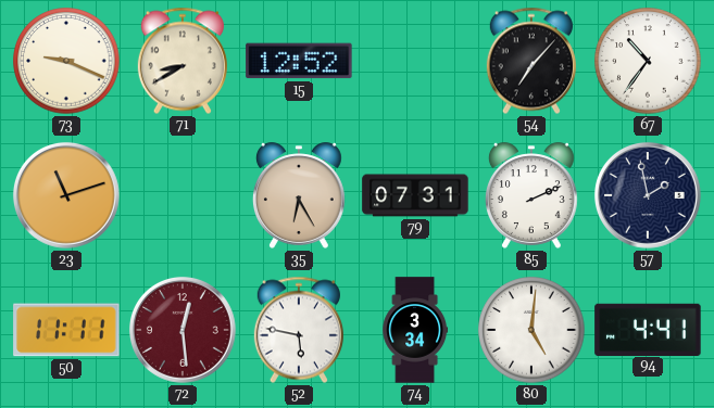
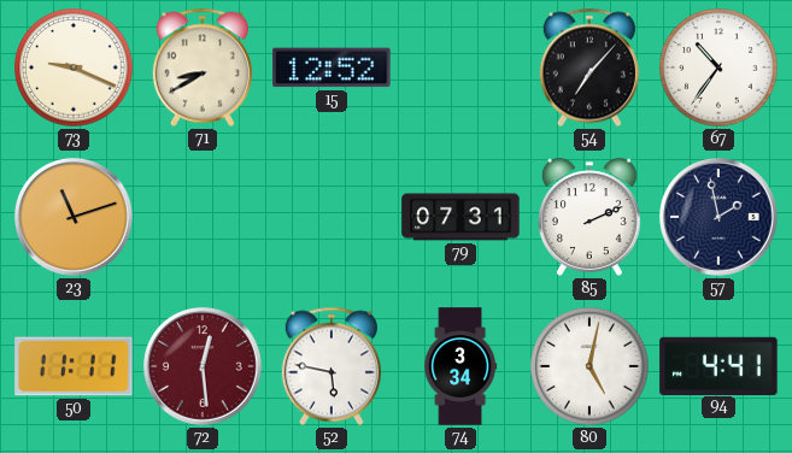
35: 6:25 -> none
80: 5:01 -> 5:02
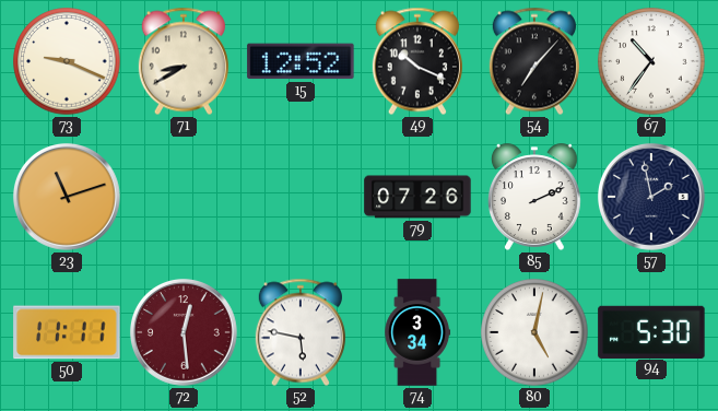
49: none -> 10:19
79: 07:31 -> 07:26
94: 4:41 -> 5:30
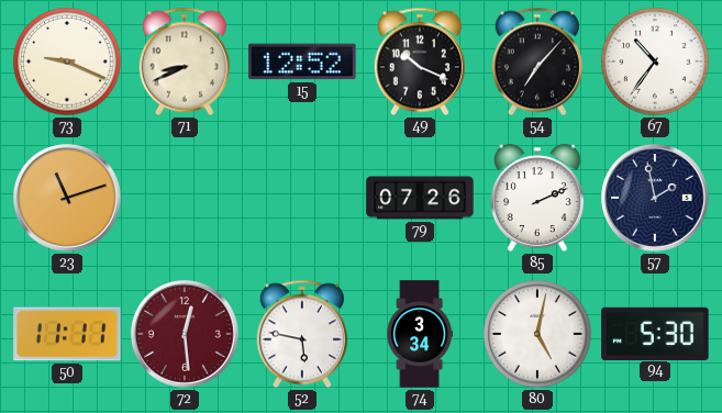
71: 8:40 -> 8:41
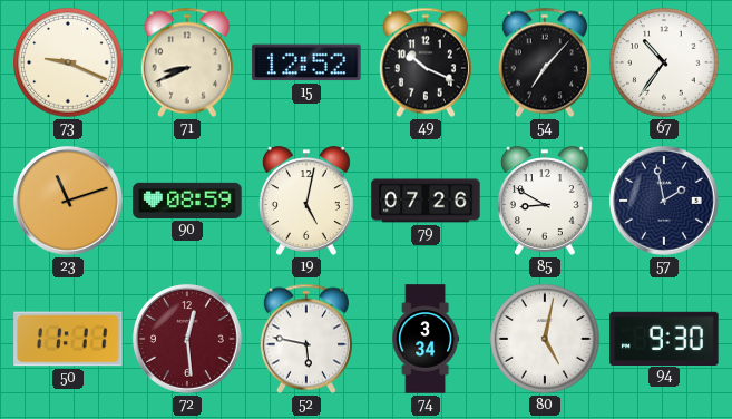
90: none -> 08:59
19: none -> 5:02
85: 2:11 -> 8:50
94: 5:30 -> 9:30
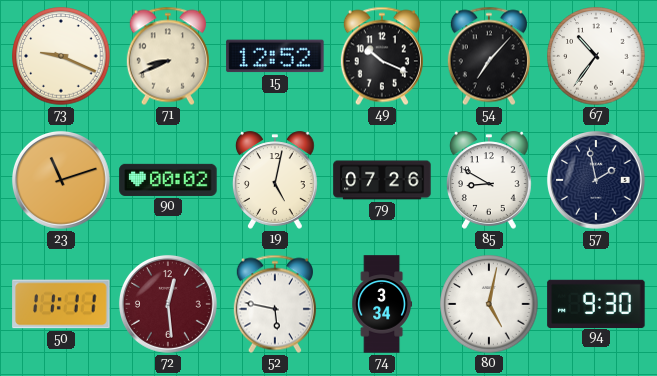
90: 08:59 -> 00:02
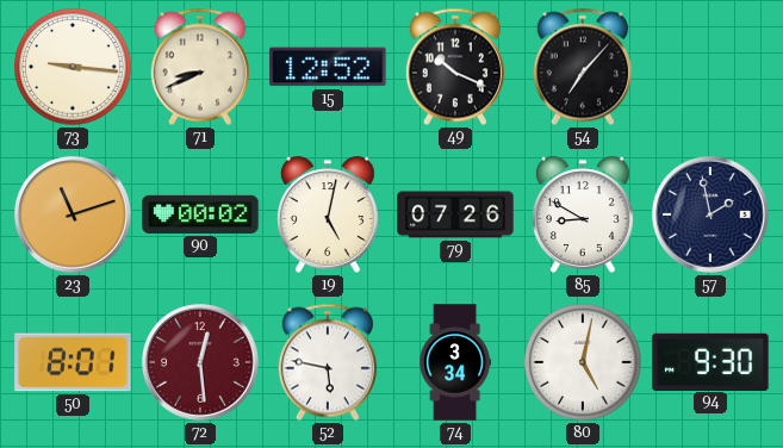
73: 9:19 -> 9:16
67: 10:36 -> none
50: 11:11 -> 8:01
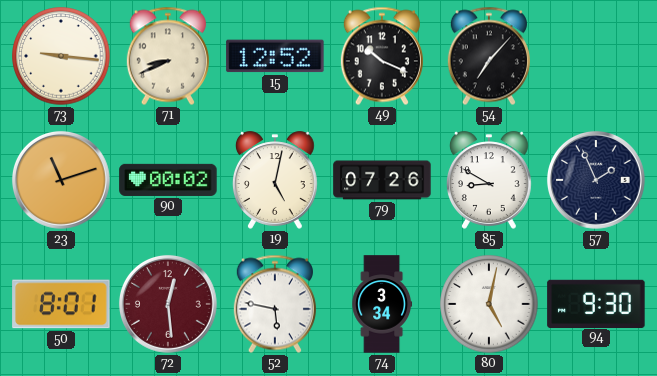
57: 1:58 -> 1:56
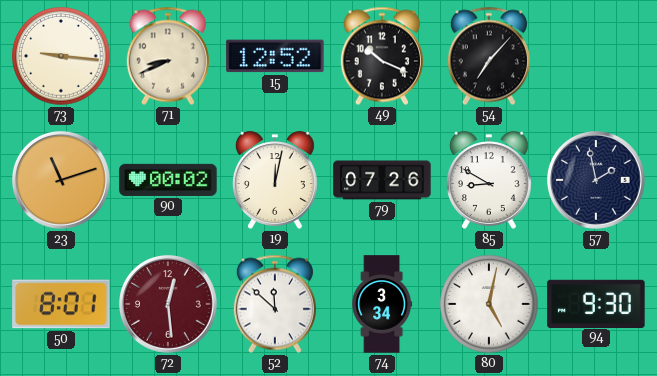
19: 5:02 -> 12:02
57: 1:56 -> 1:58
52: 5:47 -> 11:52
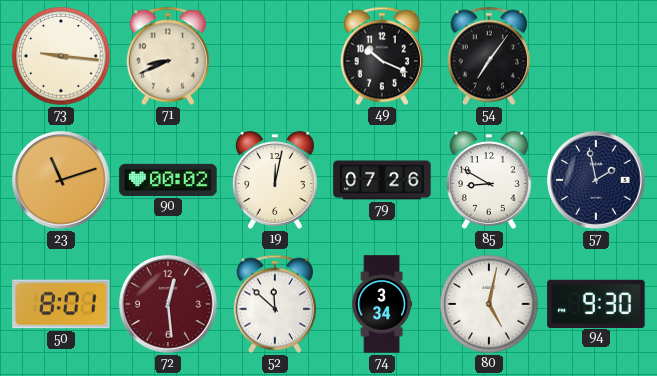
15: 12:52 -> none
54: 7:07 -> 7:06
